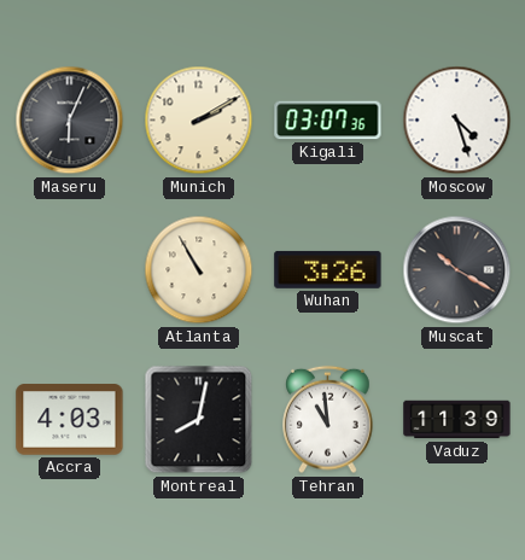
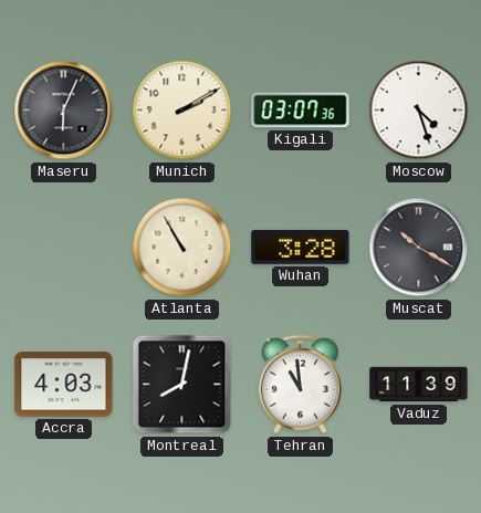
Wuhan: 3:26 -> 3:28
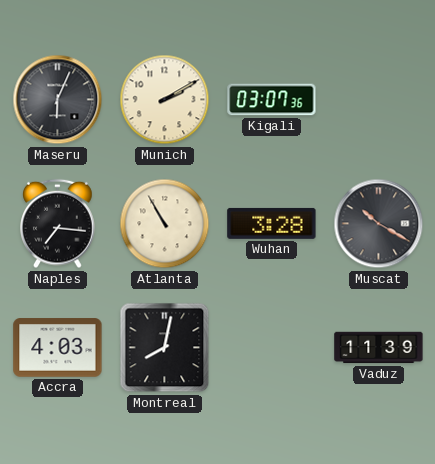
Moscow: 4:27 -> none
Naples: none -> 7:16
Tehran: 10:59 -> none
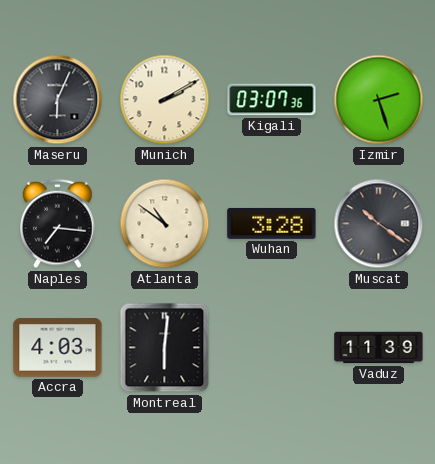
Izmir: none -> 2:27
Atlanta: 10:55 -> 10:51
Muscat: 10:20 -> 10:21
Montreal: 8:02 -> 6:01
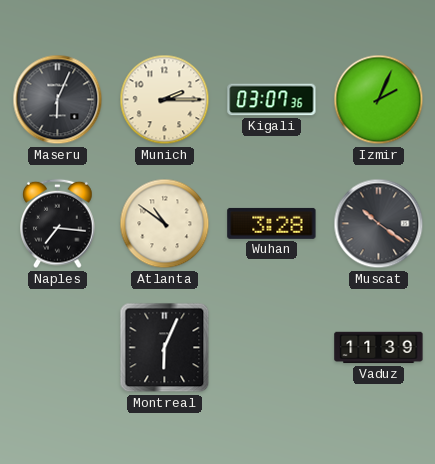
Munich: 2:10 -> 2:15
Izmir: 2:27 -> 2:04
Accra: 4:03 -> none
Montreal: 6:01 -> 6:04
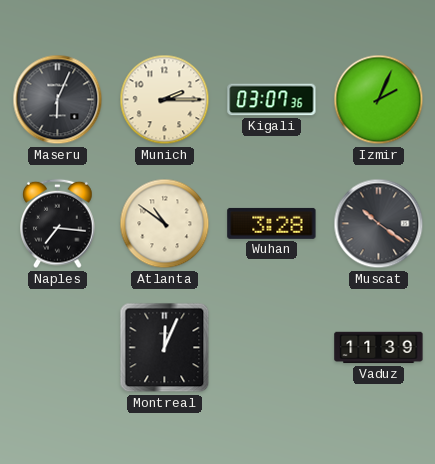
Montreal: 6:04 -> 12:04
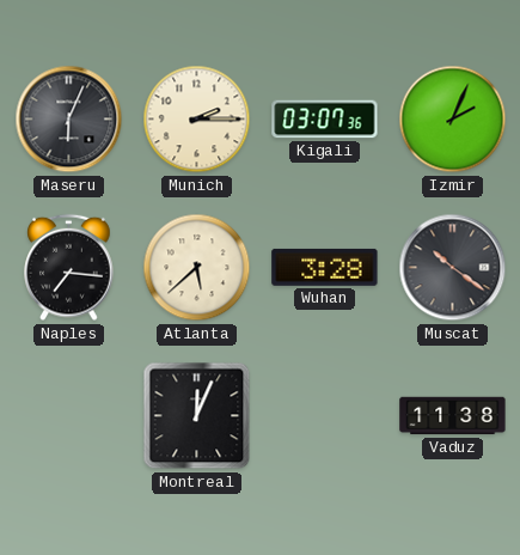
Atlanta: 10:51 -> 5:38
Vaduz: 11:39 -> 11:38
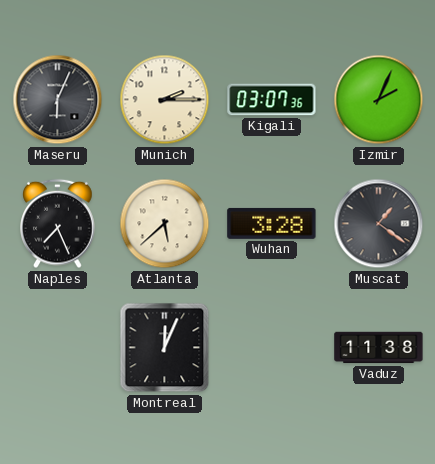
Naples: 7:16 -> 7:26
Muscat: 10:21 -> 1:21
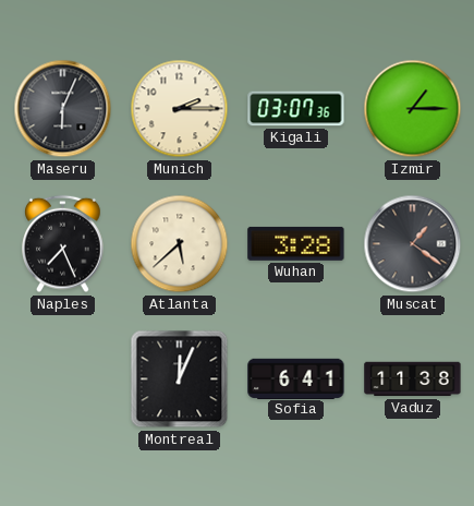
Izmir: 2:04 -> 1:15
Sofia: none -> 6:41
